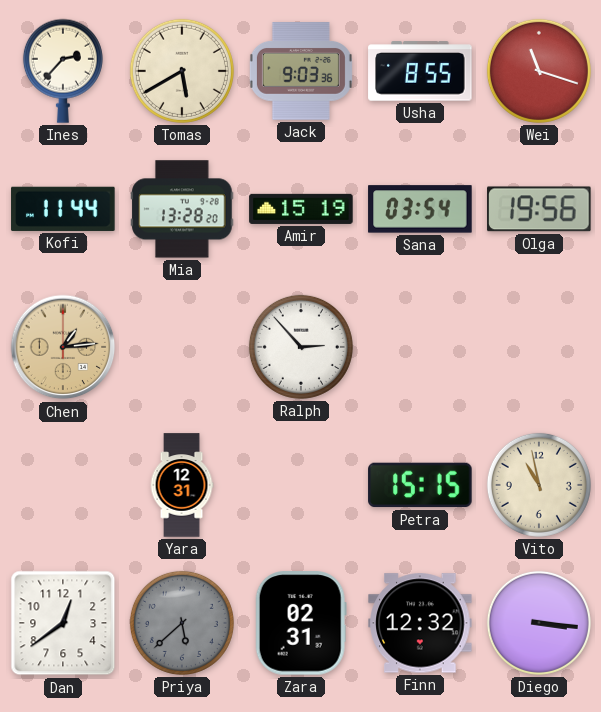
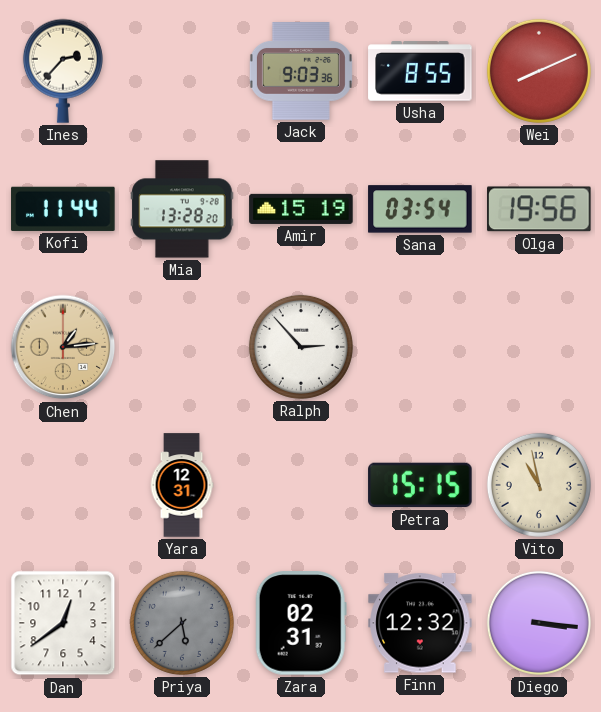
Tomas: 5:40 -> none
Wei: 11:18 -> 8:11
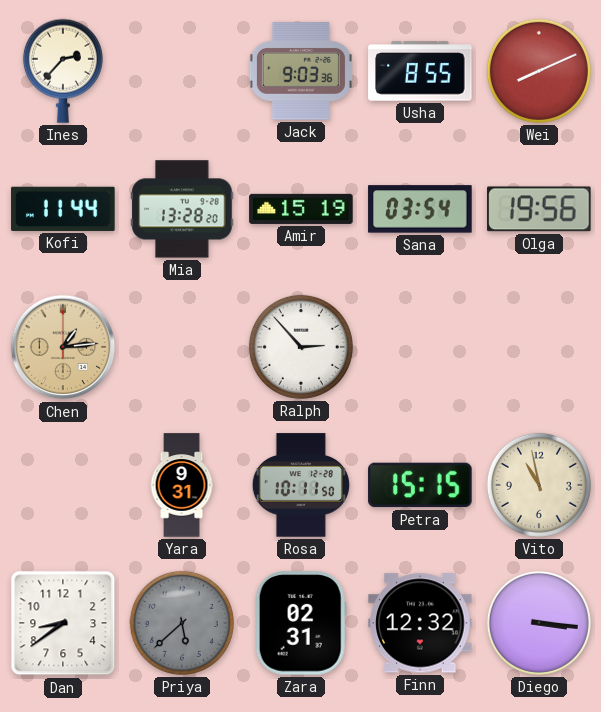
Yara: 12:31 -> 9:31
Rosa: none -> 10:11
Dan: 12:39 -> 8:39
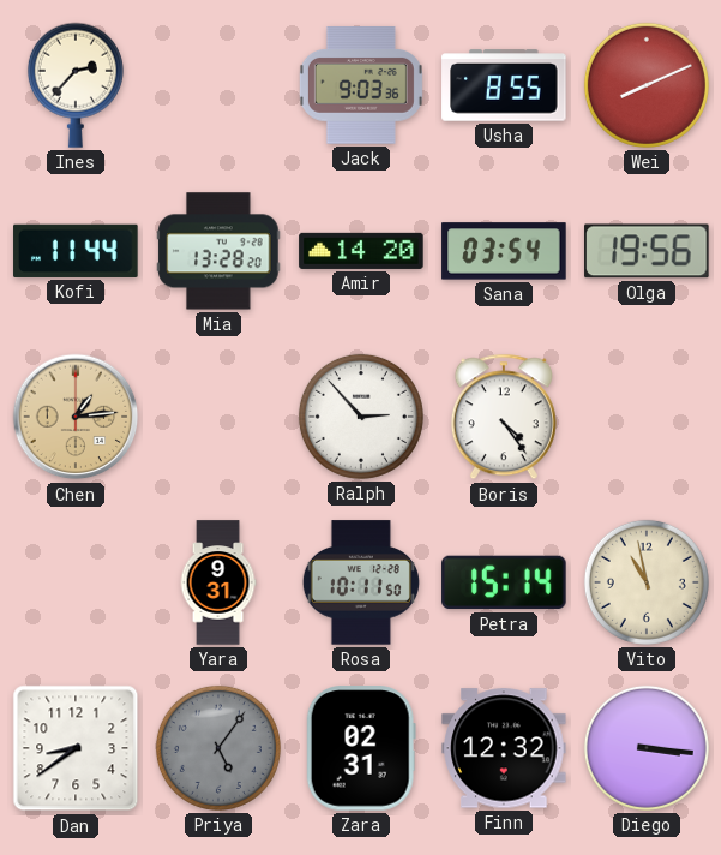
Amir: 15:19 -> 14:20
Boris: none -> 4:24
Petra: 15:15 -> 15:14
Priya: 5:38 -> 5:06
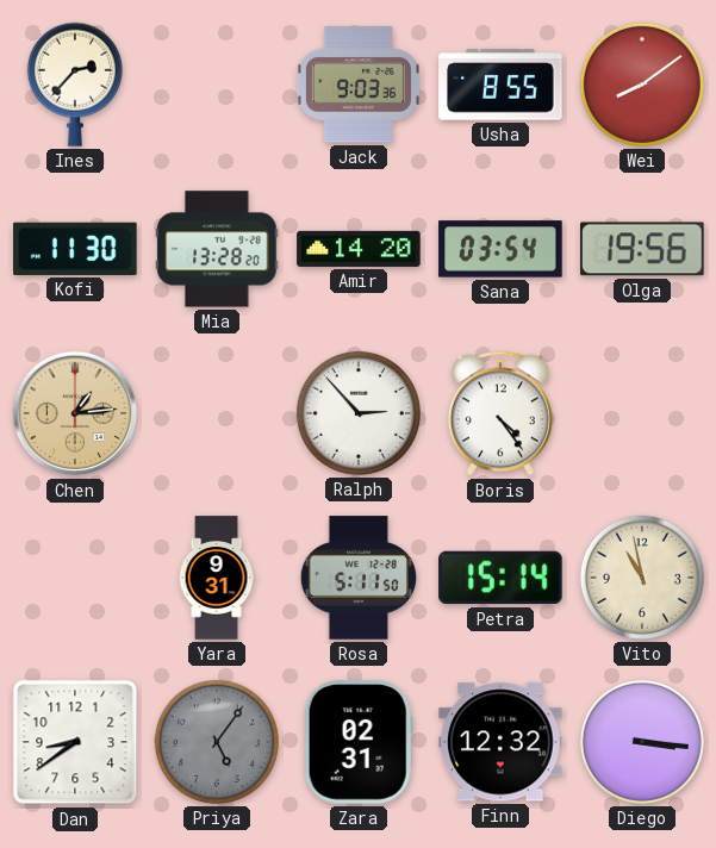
Wei: 8:11 -> 8:09
Kofi: 11:44 -> 11:30
Rosa: 10:11 -> 5:11
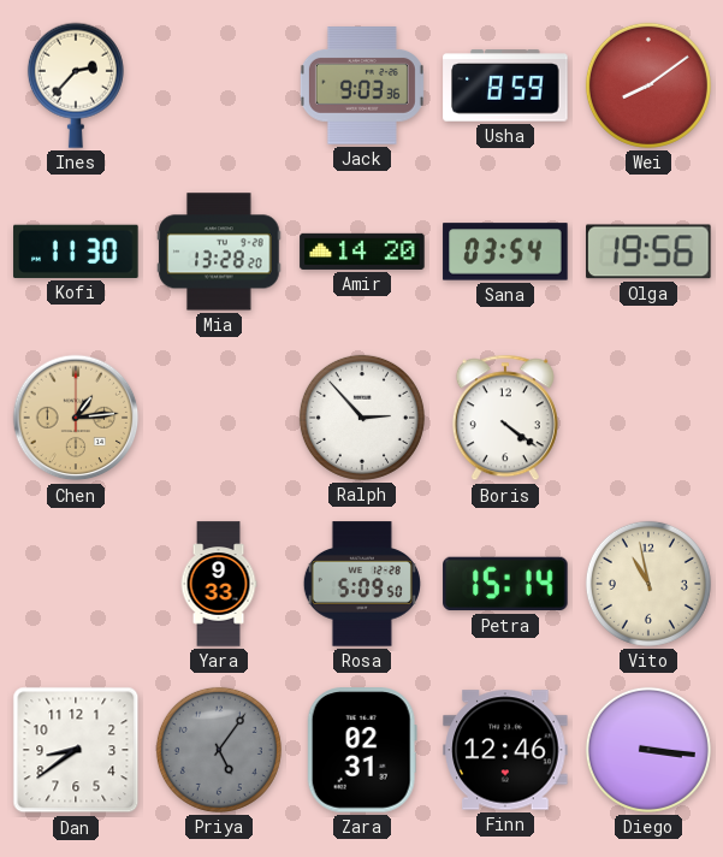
Usha: 8:55 -> 8:59
Boris: 4:24 -> 4:21
Yara: 9:31 -> 9:33
Rosa: 5:11 -> 5:09
Finn: 12:32 -> 12:46
